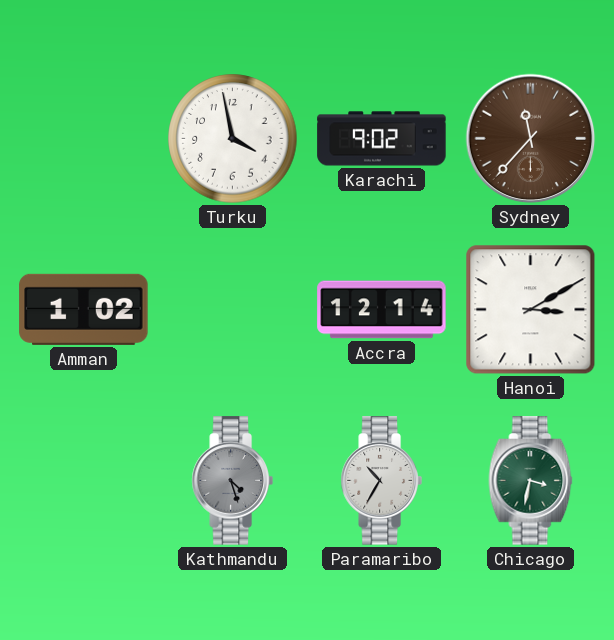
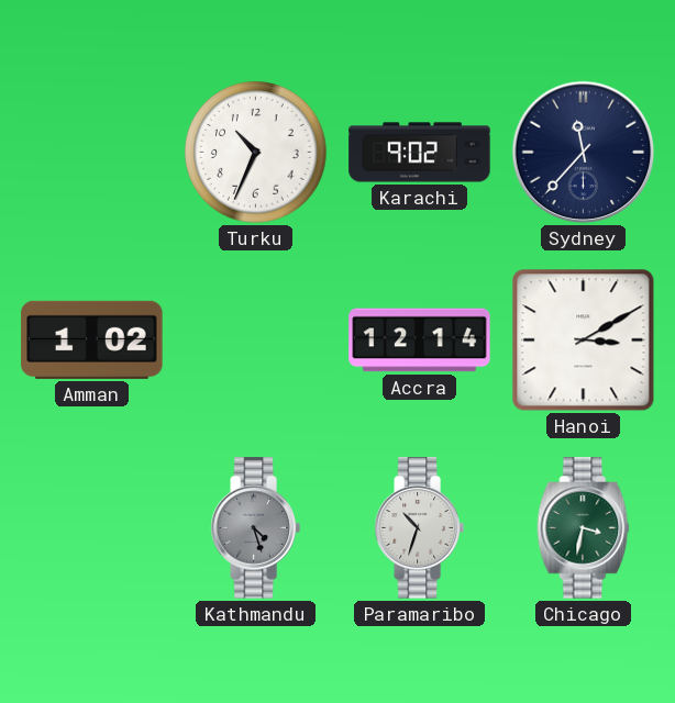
Turku: 3:58 -> 10:34
Sydney dial: brown -> navy
Paramaribo: 10:35 -> 10:33
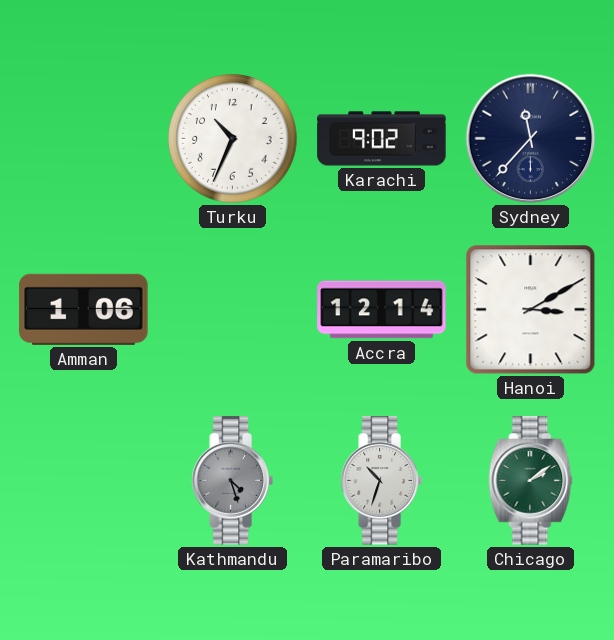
Amman: 1:02 -> 1:06
Chicago: 3:32 -> 2:09
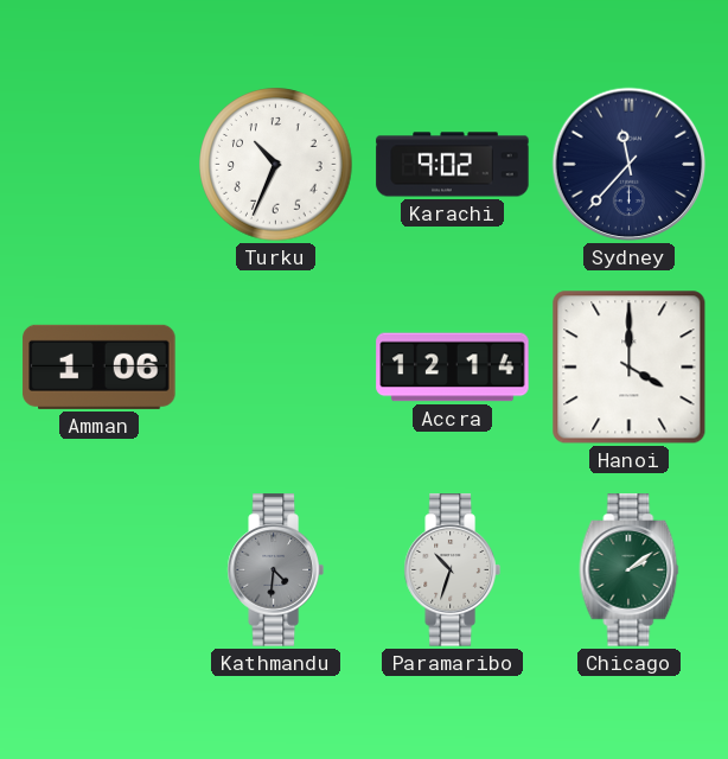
Hanoi: 3:10 -> 4:00
Kathmandu: 4:27 -> 4:31
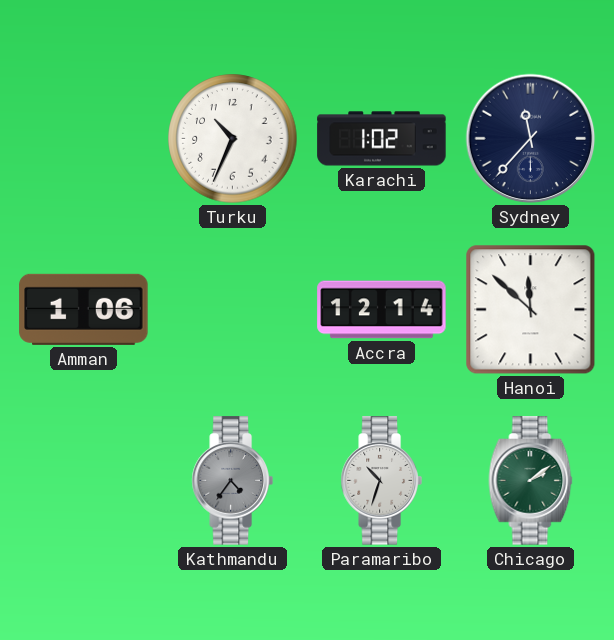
Karachi: 9:02 -> 1:02
Hanoi: 4:00 -> 11:52
Kathmandu: 4:31 -> 4:36
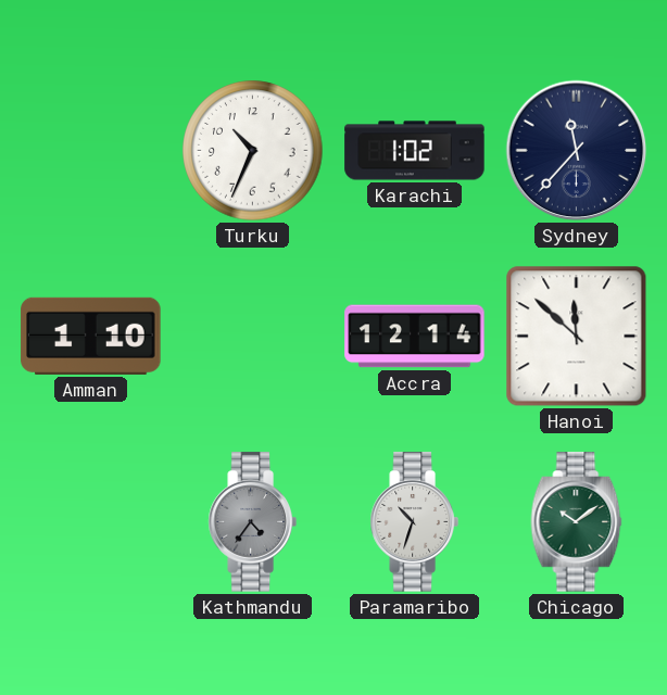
Amman: 1:06 -> 1:10
Chicago: 2:09 -> 10:09
